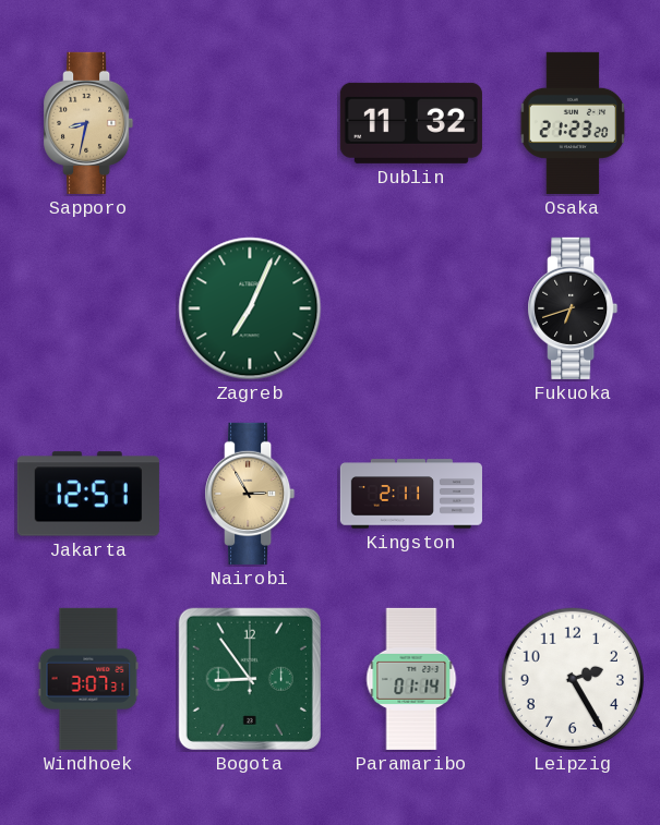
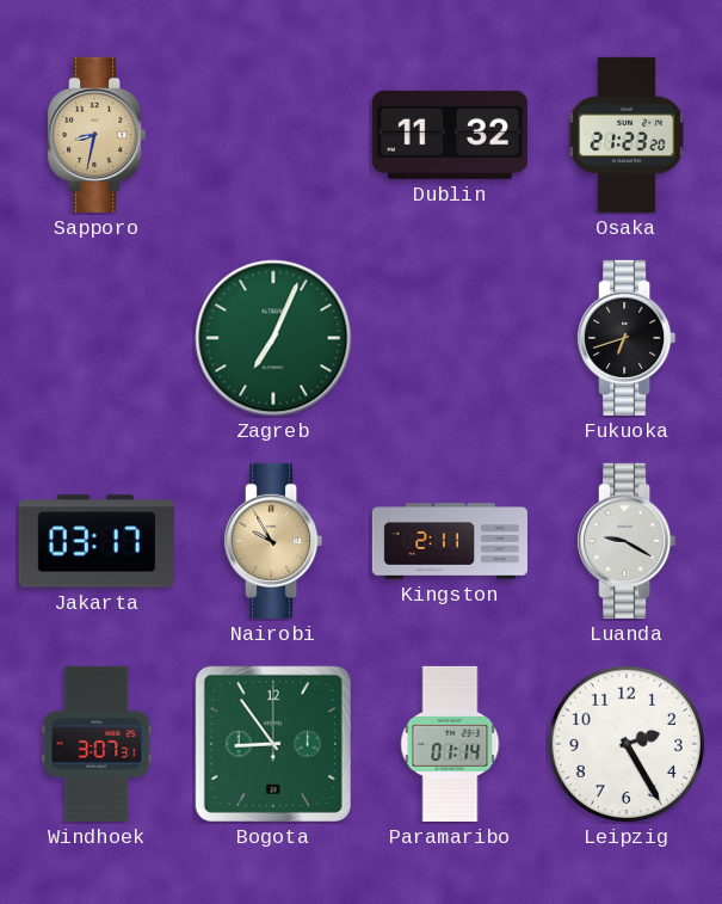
Jakarta: 12:51 -> 03:17
Nairobi: 2:55 -> 9:55
Luanda: none -> 9:20
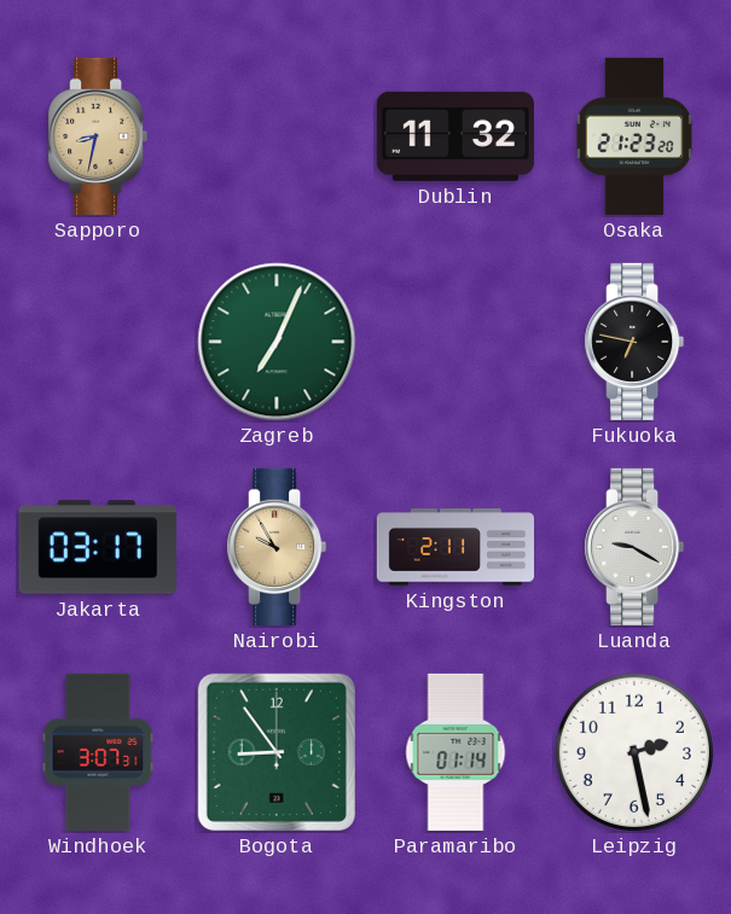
Fukuoka: 6:42 -> 6:47
Leipzig: 2:25 -> 2:28
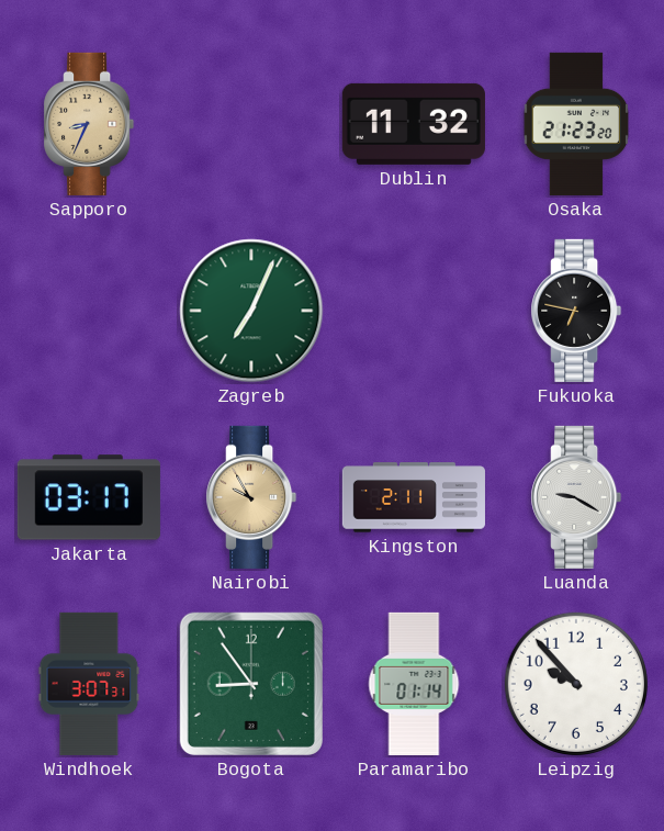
Sapporo: 8:32 -> 8:34
Leipzig: 2:28 -> 9:53
